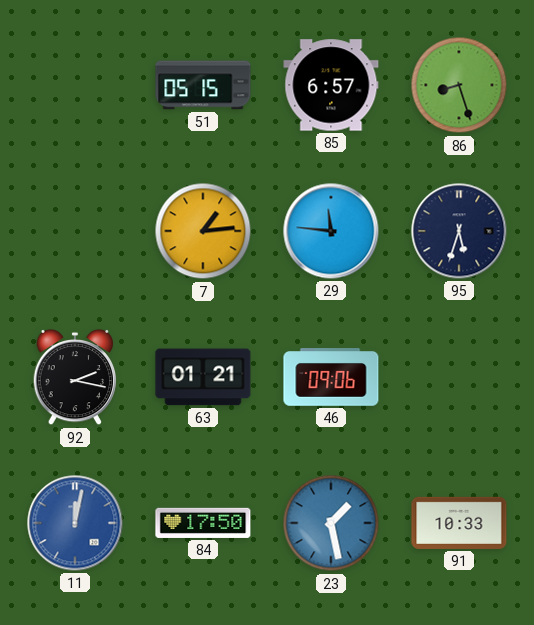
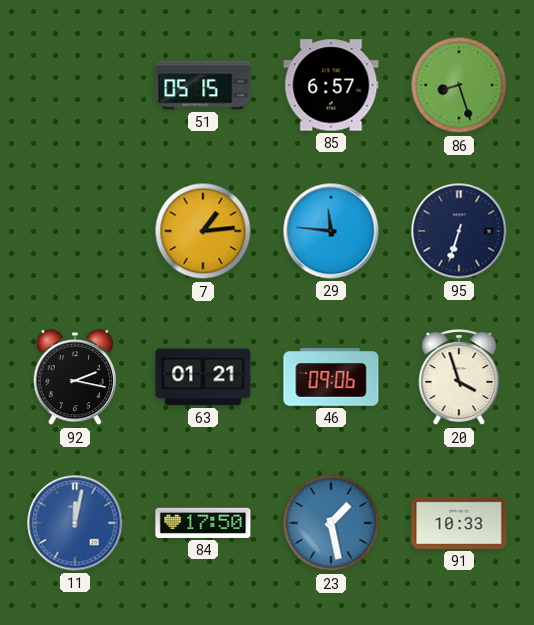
95: 5:33 -> 6:33
20: none -> 3:57
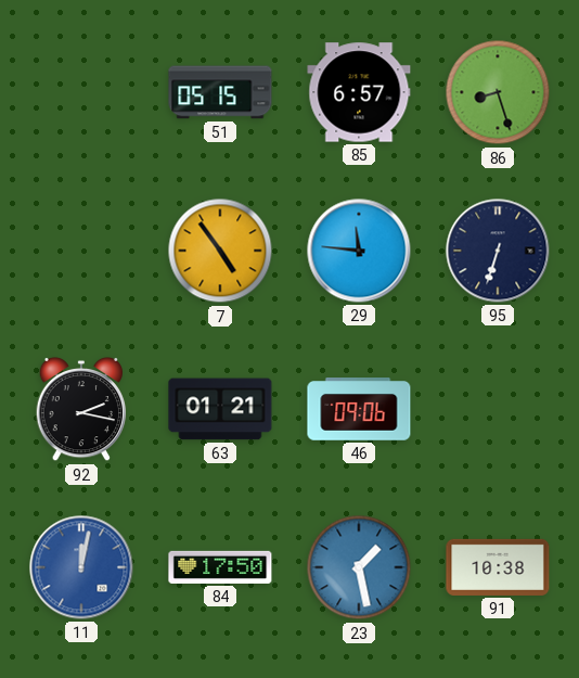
7: 1:14 -> 4:54
20: 3:57 -> none
91: 10:33 -> 10:38
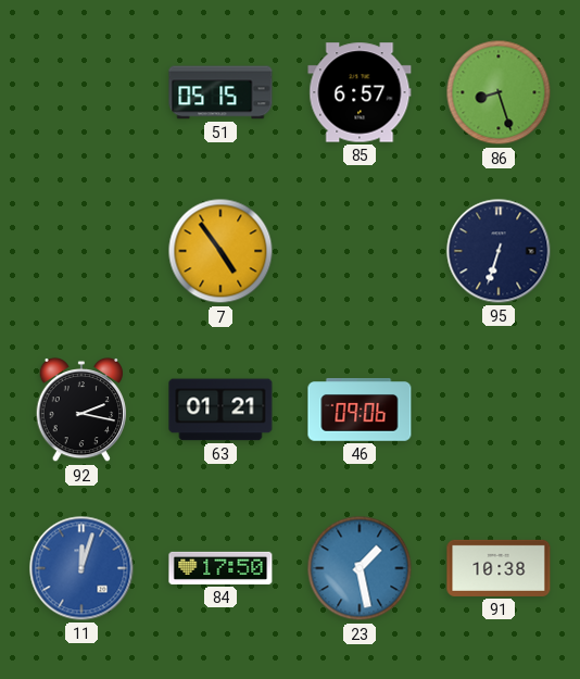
29: 11:46 -> none
11: 12:02 -> 12:03
